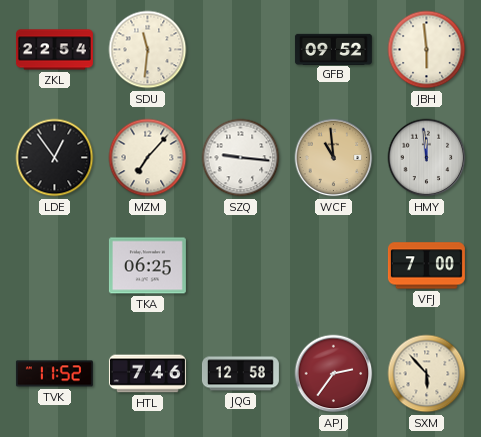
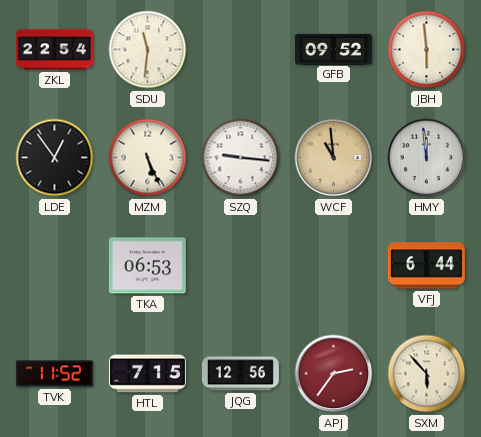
MZM: 7:07 -> 5:26
TKA: 06:25 -> 06:53
VFJ: 7:00 -> 6:44
HTL: 7:46 -> 7:15
JQG: 12:58 -> 12:56
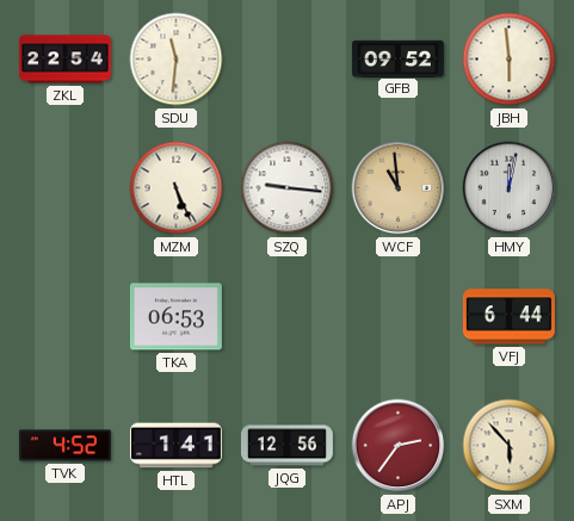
LDE: 12:54 -> none
HMY: 11:59 -> 12:02
TVK: 11:52 -> 4:52
HTL: 7:15 -> 1:41
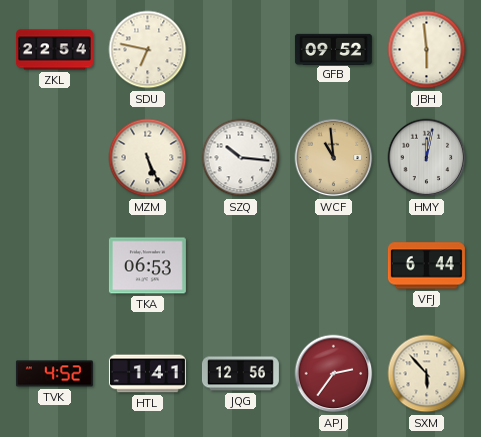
SDU: 11:31 -> 6:47
SZQ: 9:16 -> 10:16
